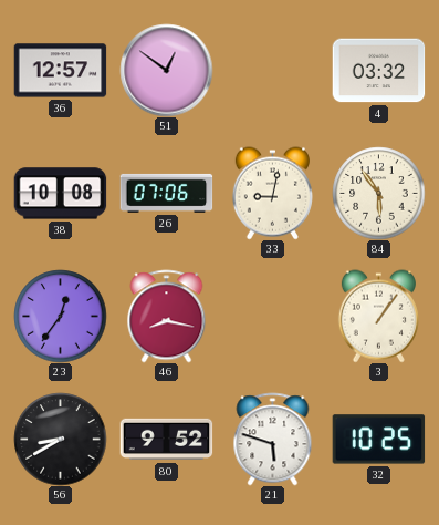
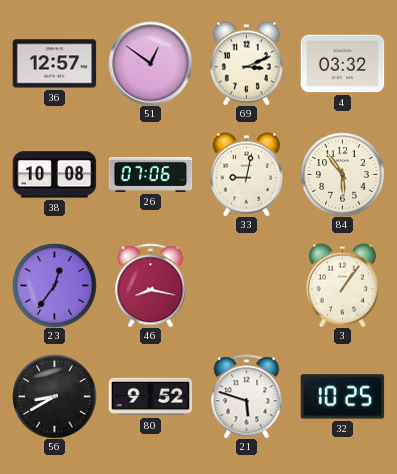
69: none -> 3:11
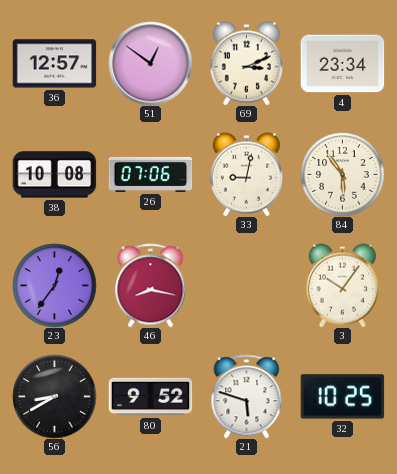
4: 03:32 -> 23:34
3: 1:06 -> 10:06
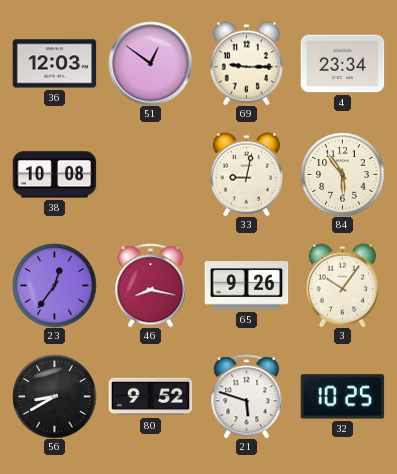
36: 12:57 -> 12:03
69: 3:11 -> 9:15
26: 07:06 -> none
65: none -> 9:26
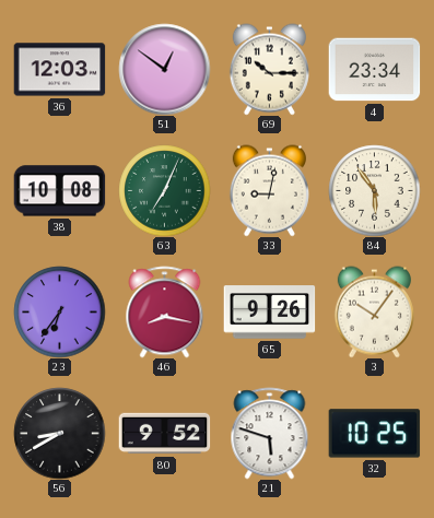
69: 9:15 -> 10:15
63: none -> 7:04
23: 12:36 -> 6:36
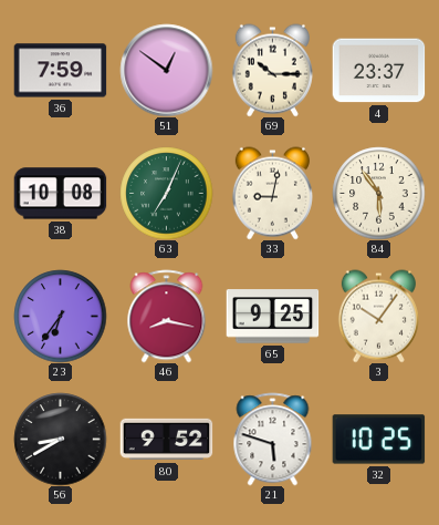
36: 12:03 -> 7:59
4: 23:34 -> 23:37
65: 9:26 -> 9:25
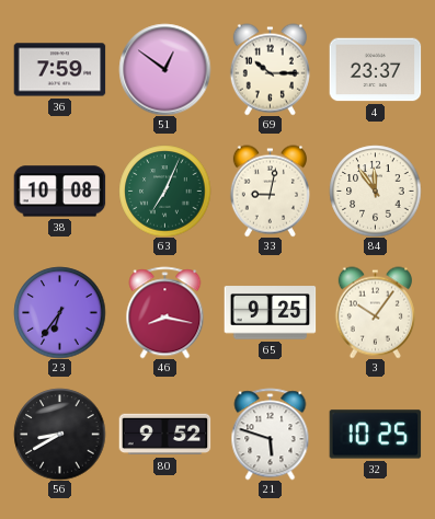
84: 5:54 -> 11:54
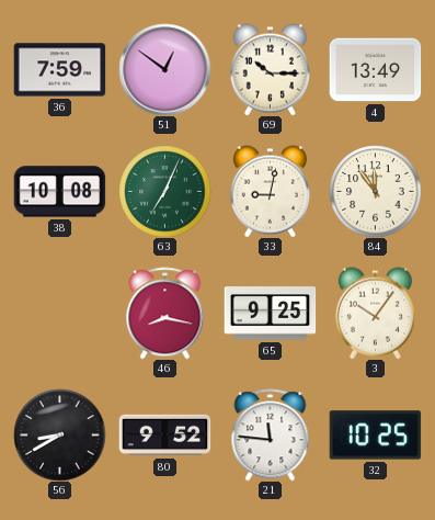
4: 23:37 -> 13:49
23: 6:36 -> none
21: 5:48 -> 11:46
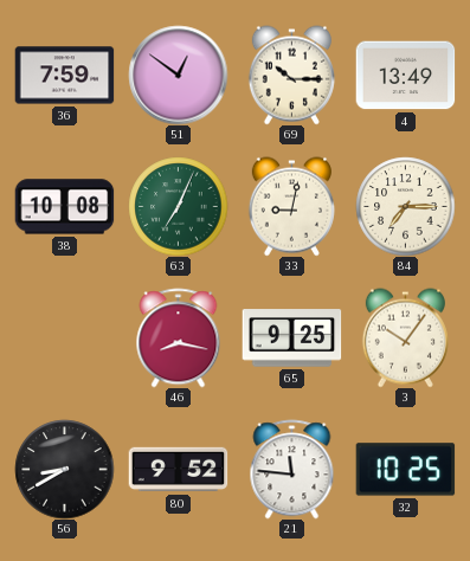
84: 11:54 -> 7:15
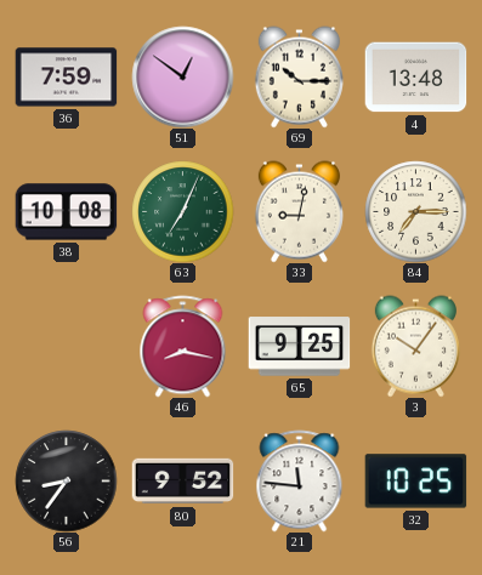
4: 13:49 -> 13:48
56: 8:40 -> 8:36
